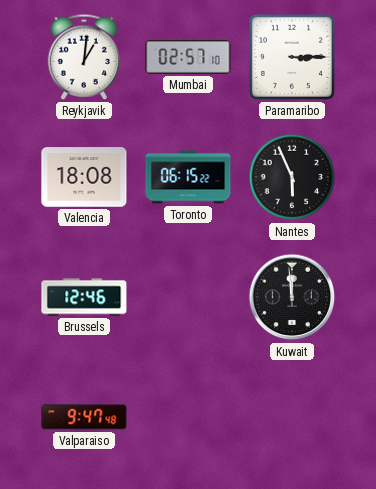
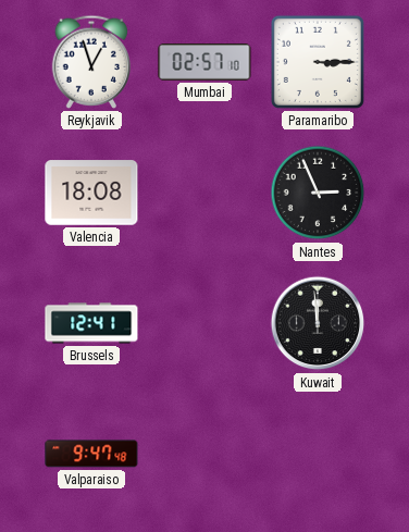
Reykjavik: 1:01 -> 12:57
Toronto: 06:15 -> none
Nantes: 5:56 -> 2:56
Brussels: 12:46 -> 12:41
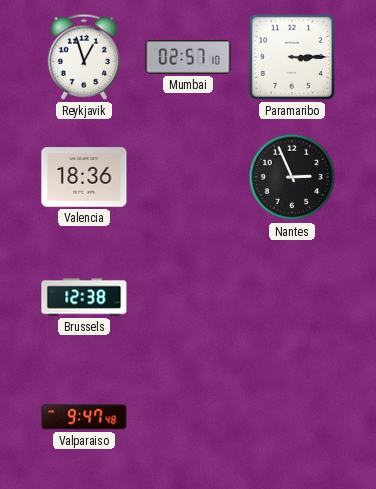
Valencia: 18:08 -> 18:36
Brussels: 12:41 -> 12:38
Kuwait: 11:59 -> none
